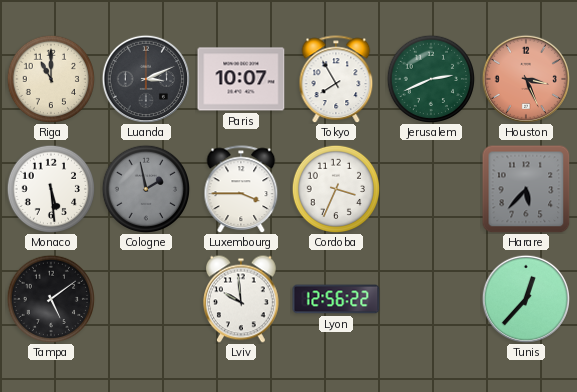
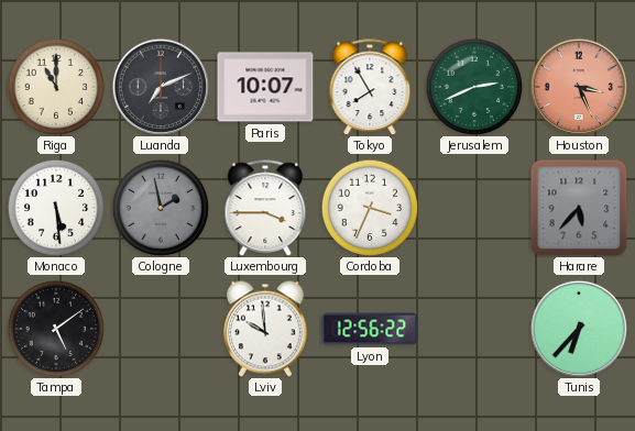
Luanda: 3:11 -> 7:11
Tunis: 12:37 -> 6:37
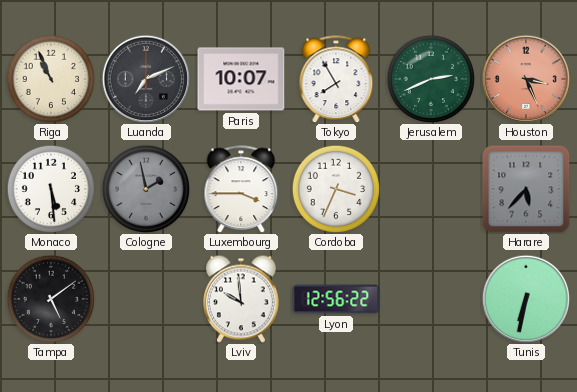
Riga: 11:00 -> 10:56
Tunis: 6:37 -> 6:32
